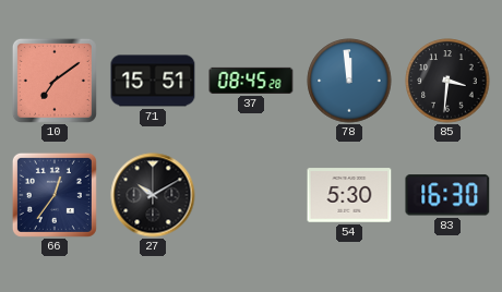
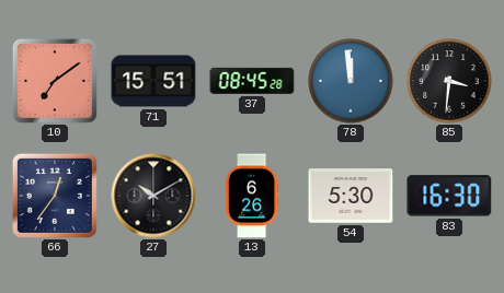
13: none -> 6:26
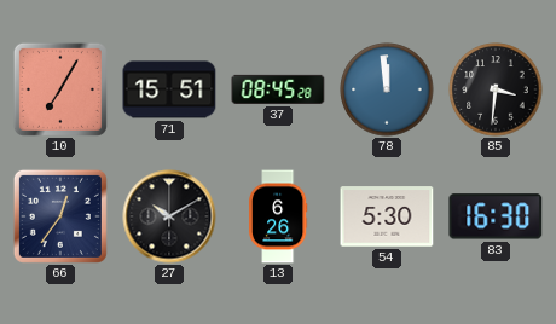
10: 7:09 -> 7:05
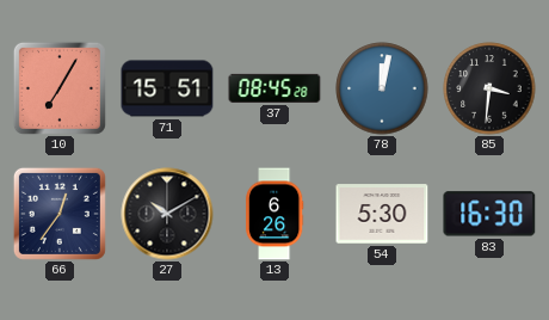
78: 11:59 -> 12:02
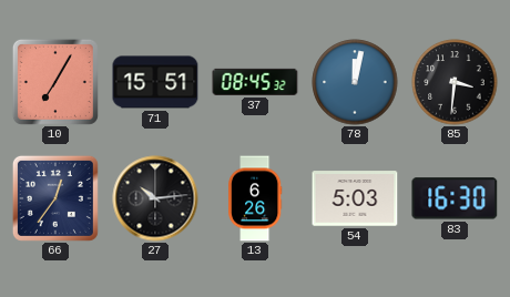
37: 08:45:28 -> 08:45:32
27: 10:10 -> 10:14
54: 5:30 -> 5:03
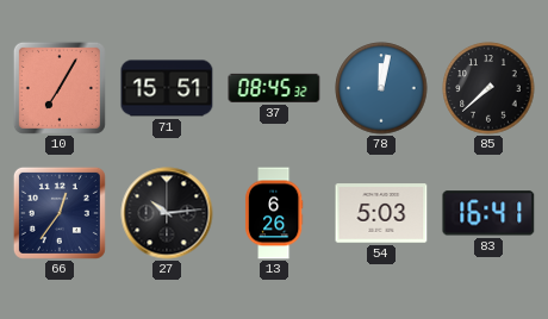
85: 3:31 -> 7:38
83: 16:30 -> 16:41
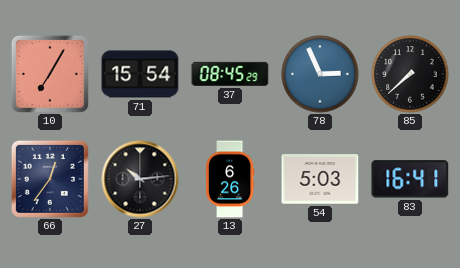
71: 15:51 -> 15:54
37: 08:45:32 -> 08:45:29
78: 12:02 -> 2:56
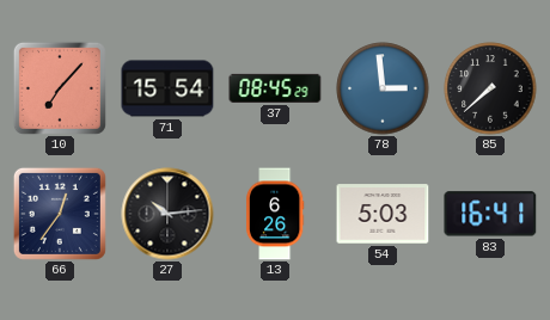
10: 7:05 -> 7:07
78: 2:56 -> 2:59
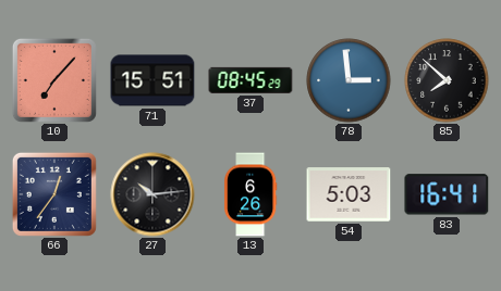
71: 15:54 -> 15:51
85: 7:38 -> 7:52
